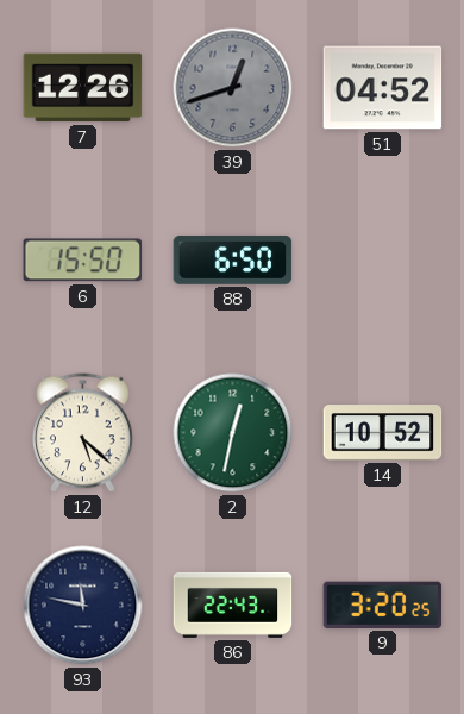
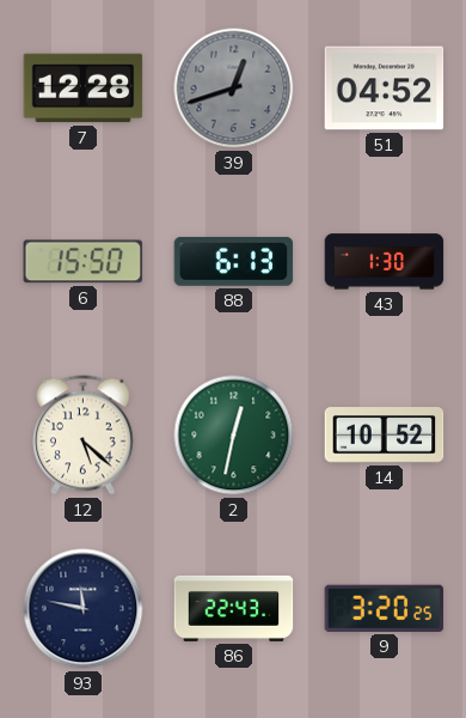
7: 12:26 -> 12:28
88: 6:50 -> 6:13
43: none -> 1:30
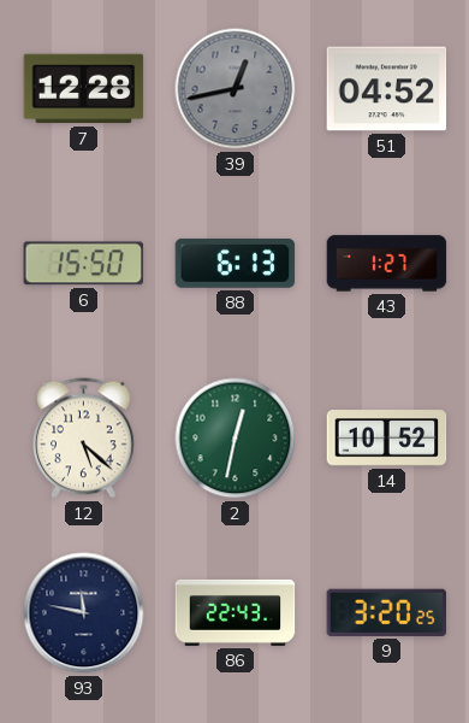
39: 12:42 -> 12:43
43: 1:30 -> 1:27
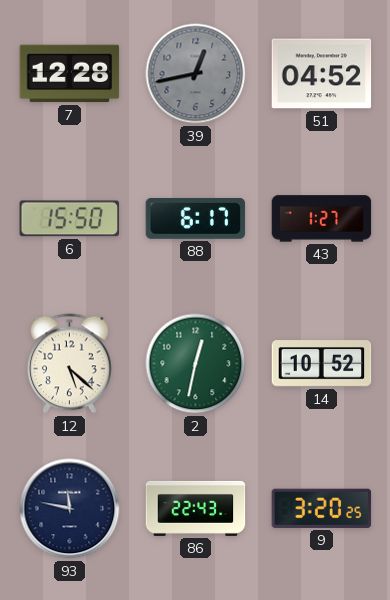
88: 6:13 -> 6:17
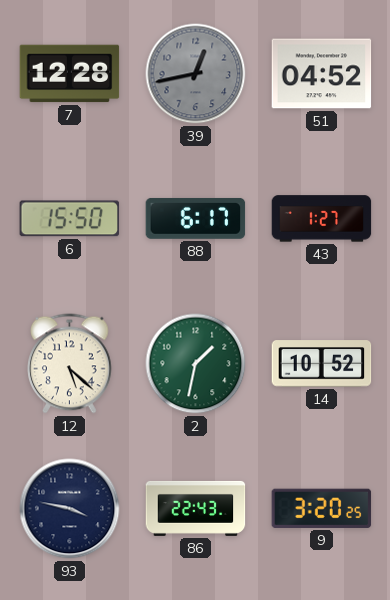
2: 12:32 -> 1:32
93: 11:47 -> 3:47
